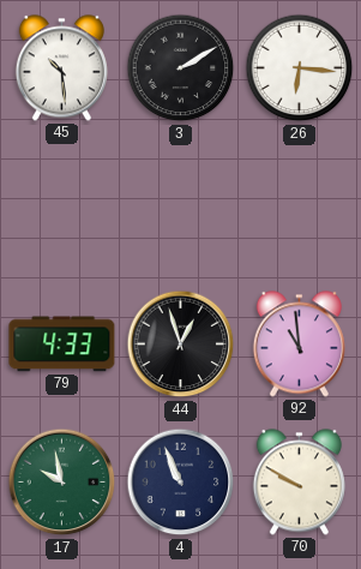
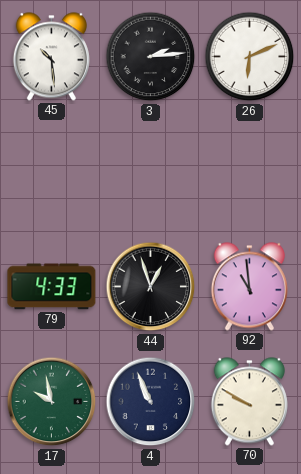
3: 2:10 -> 2:14
26: 6:16 -> 6:11
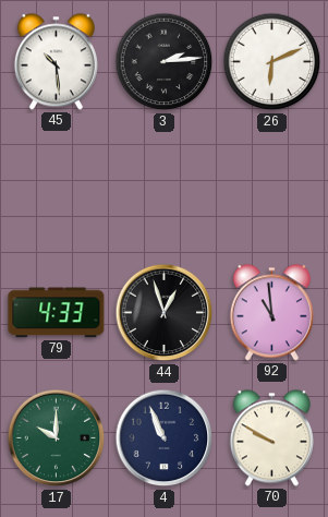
17: 9:58 -> 10:00
